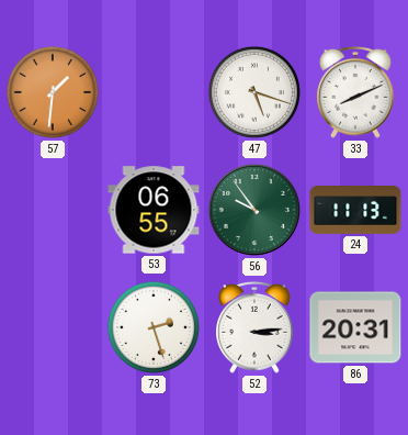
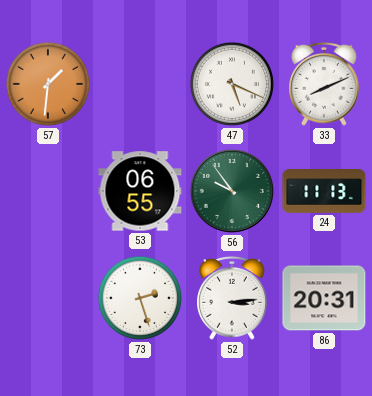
47: 5:18 -> 5:19
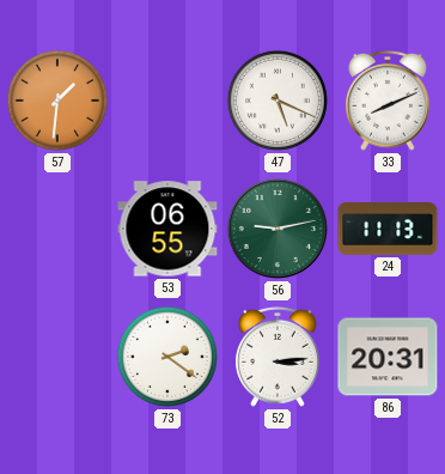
56: 9:54 -> 9:13
73: 2:27 -> 2:21
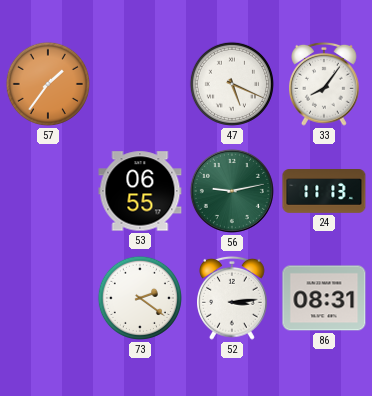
57: 1:31 -> 1:36
33: 8:11 -> 8:06
86: 20:31 -> 08:31
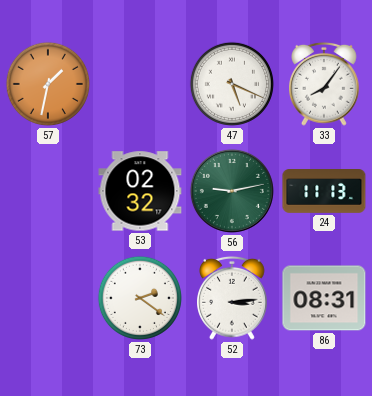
57: 1:36 -> 1:32
53: 06:55 -> 02:32
